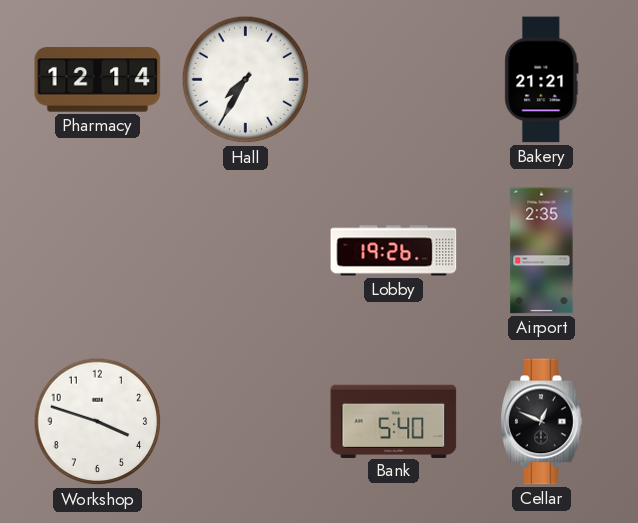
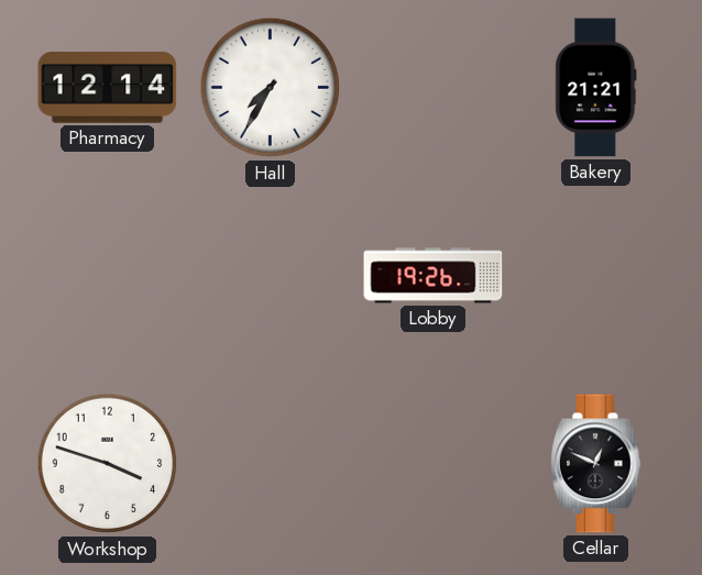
Airport: 2:35 -> none
Bank: 5:40 -> none
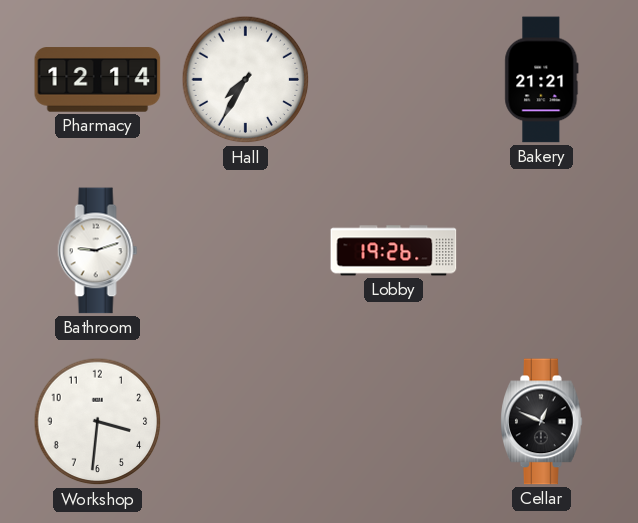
Bathroom: none -> 9:12
Workshop: 3:48 -> 3:31
